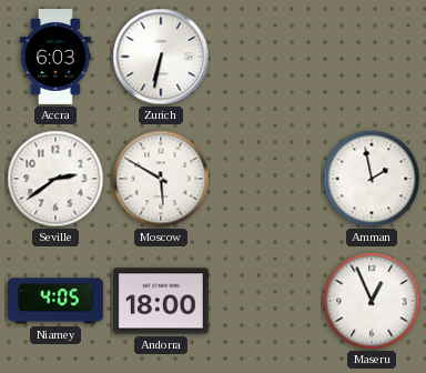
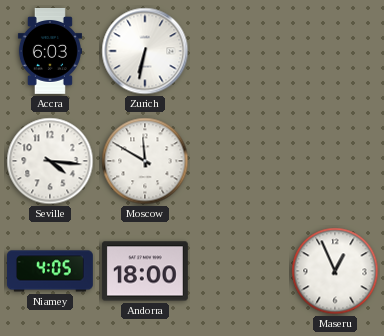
Seville: 2:39 -> 4:16
Moscow: 5:50 -> 11:50
Amman: 1:58 -> none
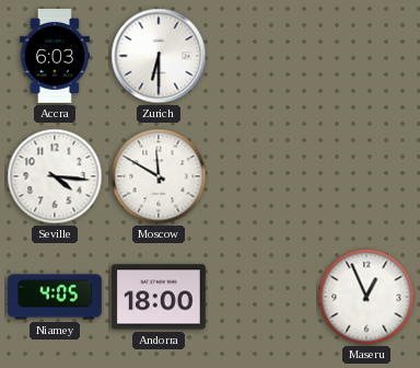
Zurich: 6:32 -> 6:30
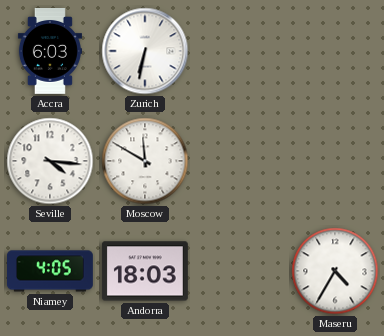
Zurich: 6:30 -> 6:32
Andorra: 18:00 -> 18:03
Maseru: 12:56 -> 4:35
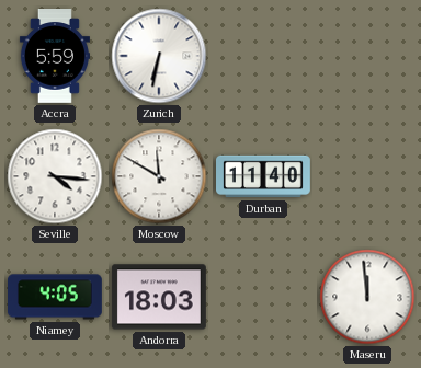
Accra: 6:03 -> 5:59
Durban: none -> 11:40
Maseru: 4:35 -> 11:59
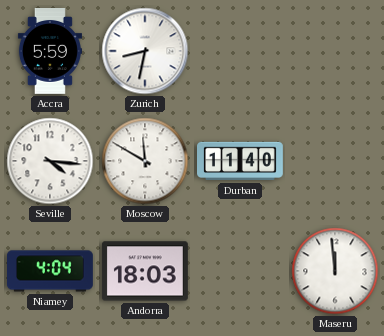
Zurich: 6:32 -> 8:32
Niamey: 4:05 -> 4:04
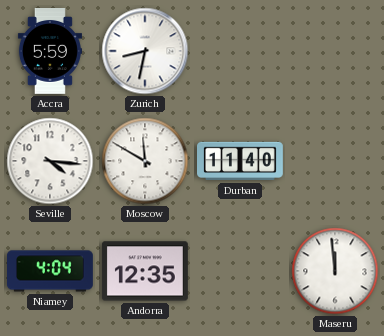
Andorra: 18:03 -> 12:35
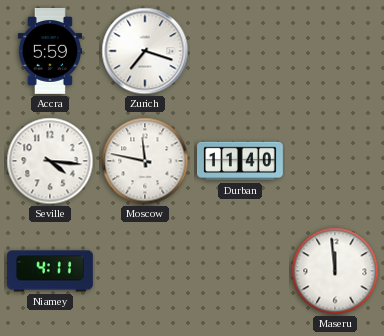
Zurich: 8:32 -> 7:18
Moscow: 11:50 -> 11:47
Niamey: 4:04 -> 4:11
Andorra: 12:35 -> none
